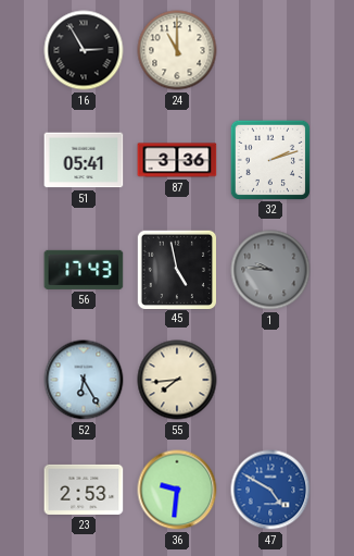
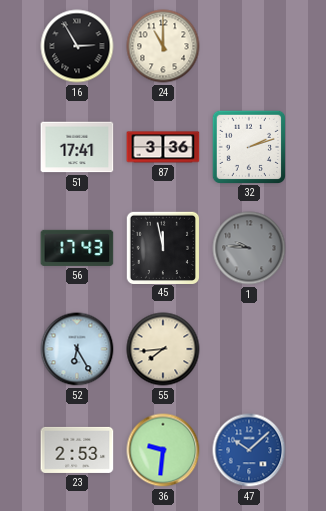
51: 05:41 -> 17:41
45: 4:58 -> 11:58
47: 4:50 -> 10:08
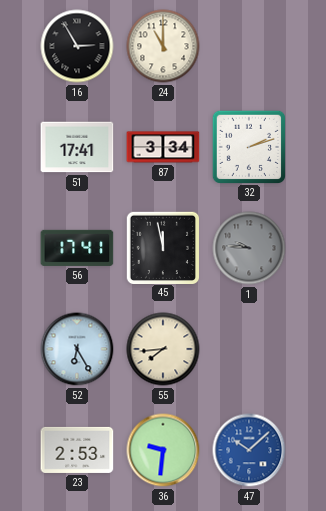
87: 3:36 -> 3:34
56: 17:43 -> 17:41
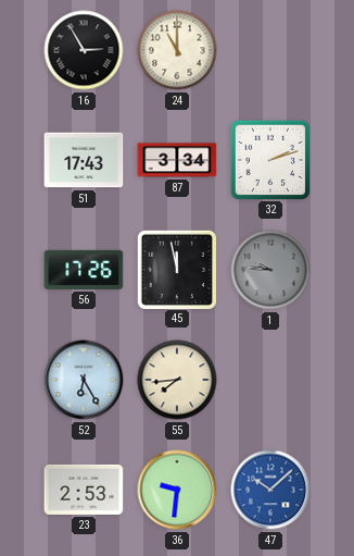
51: 17:41 -> 17:43
56: 17:41 -> 17:26
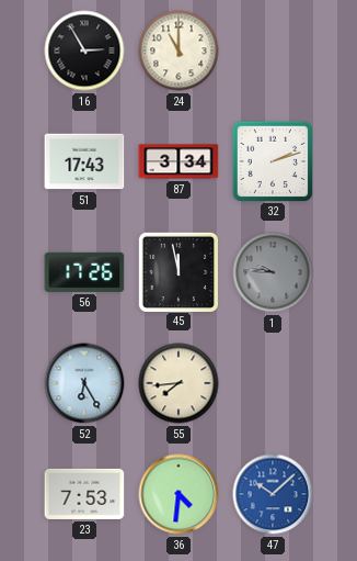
23: 2:53 -> 7:53
36: 9:31 -> 4:31
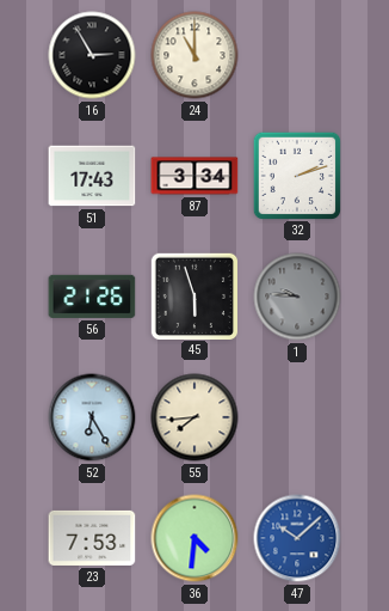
56: 17:26 -> 21:26
45: 11:58 -> 5:57
